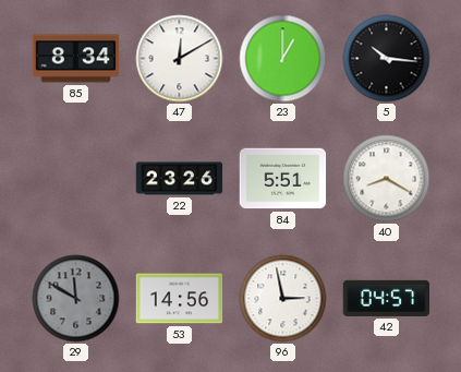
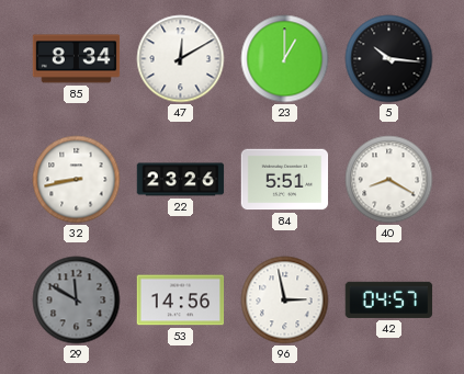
32: none -> 8:43
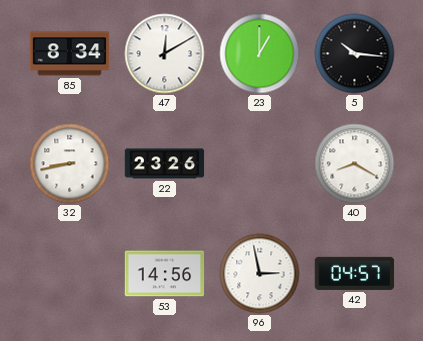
84: 5:51 -> none
29: 11:50 -> none
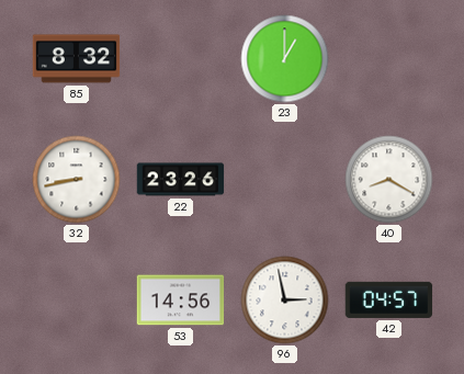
85: 8:34 -> 8:32
47: 12:10 -> none
5: 10:16 -> none
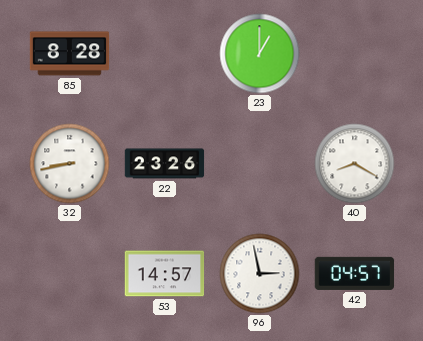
85: 8:32 -> 8:28
53: 14:56 -> 14:57
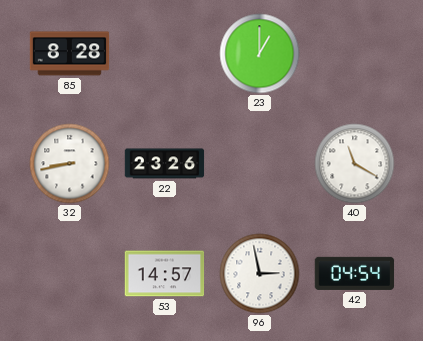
40: 8:20 -> 11:20
42: 04:57 -> 04:54
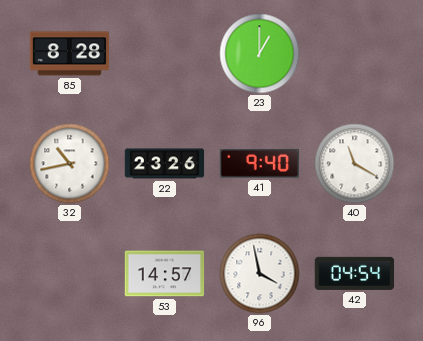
32: 8:43 -> 10:43
41: none -> 9:40
96: 2:58 -> 3:58
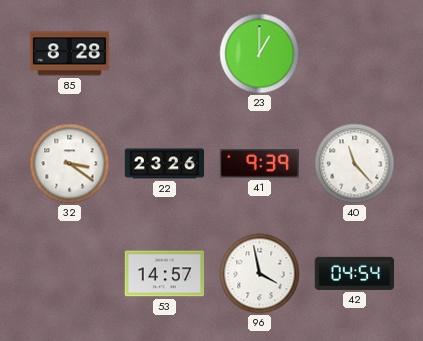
32: 10:43 -> 3:21
41: 9:40 -> 9:39
40: 11:20 -> 11:23
